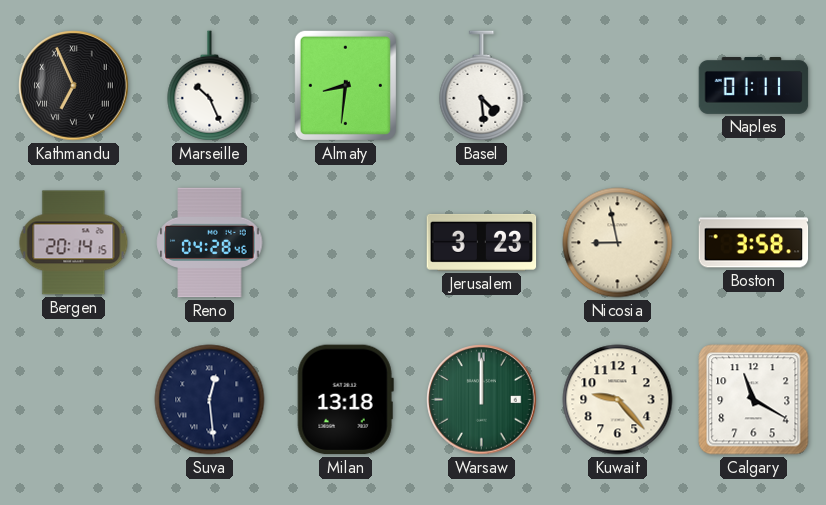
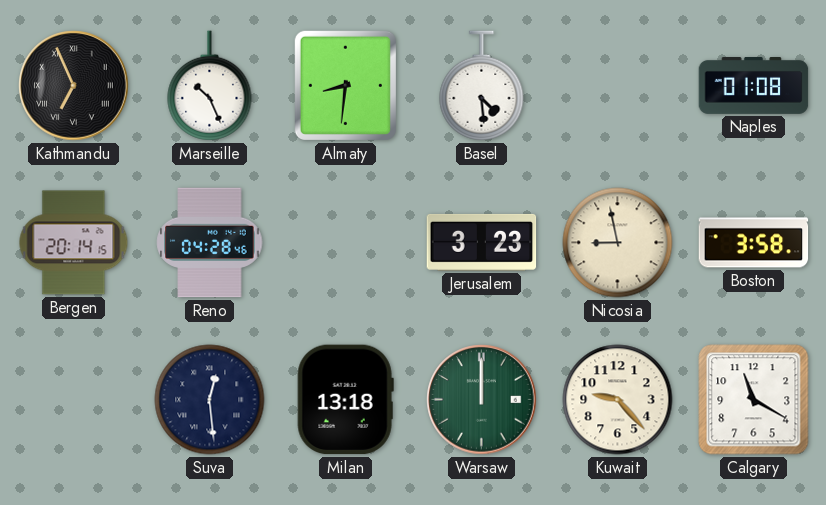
Naples: 01:11 -> 01:08
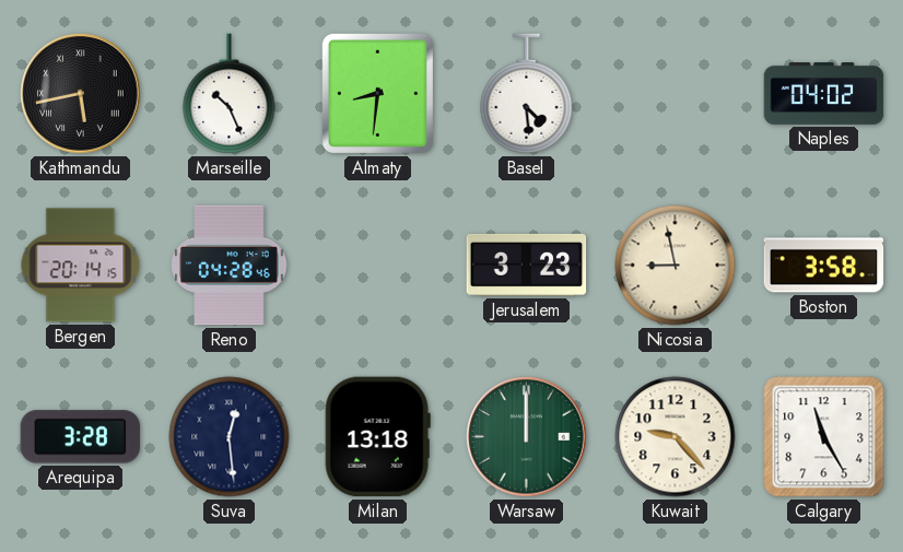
Kathmandu: 6:56 -> 5:43
Naples: 01:08 -> 04:02
Arequipa: none -> 3:28
Calgary: 11:20 -> 11:25
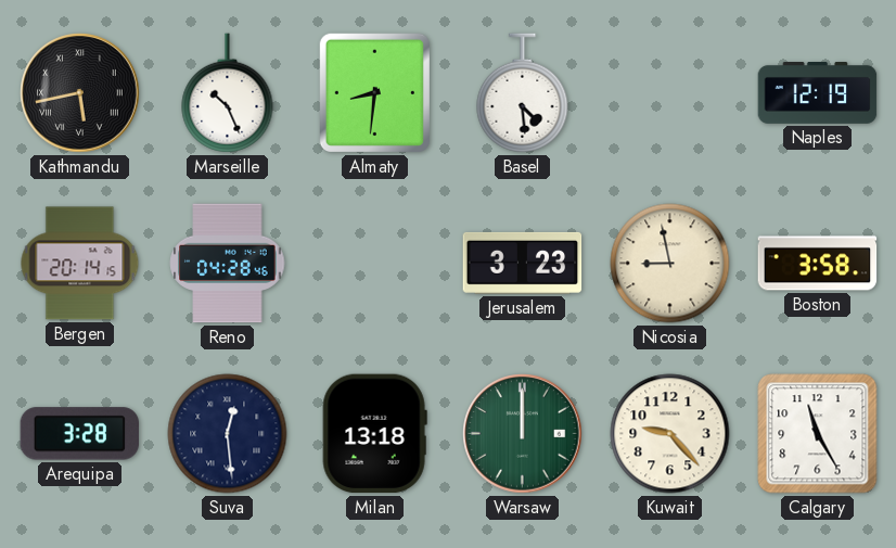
Naples: 04:02 -> 12:19
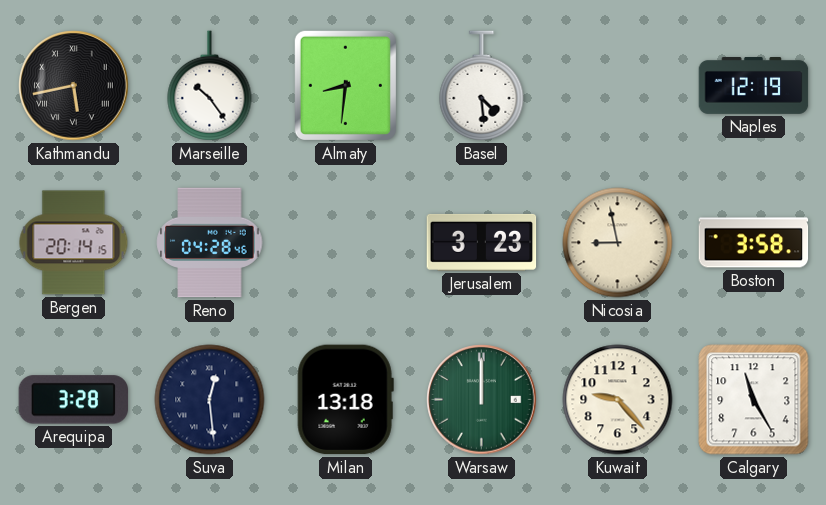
Marseille: 10:26 -> 10:24
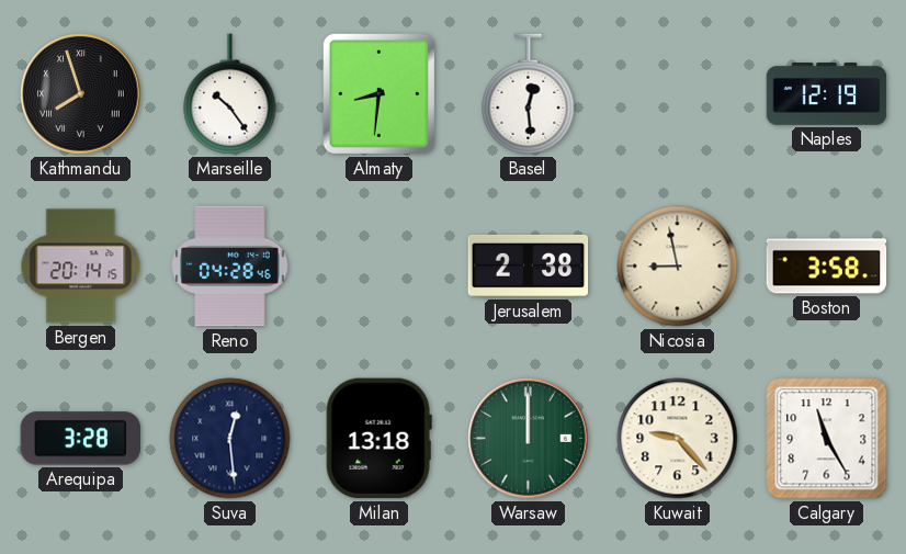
Kathmandu: 5:43 -> 7:57
Basel: 4:29 -> 12:29
Jerusalem: 3:23 -> 2:38
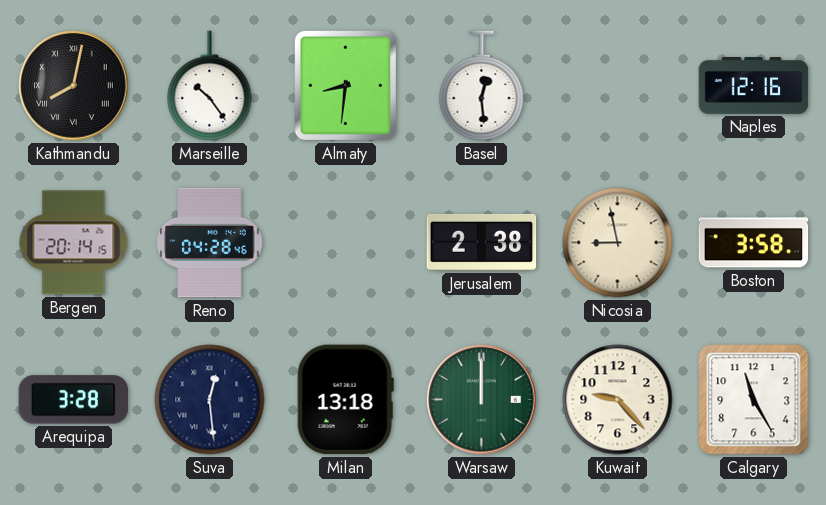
Kathmandu: 7:57 -> 8:02
Naples: 12:19 -> 12:16
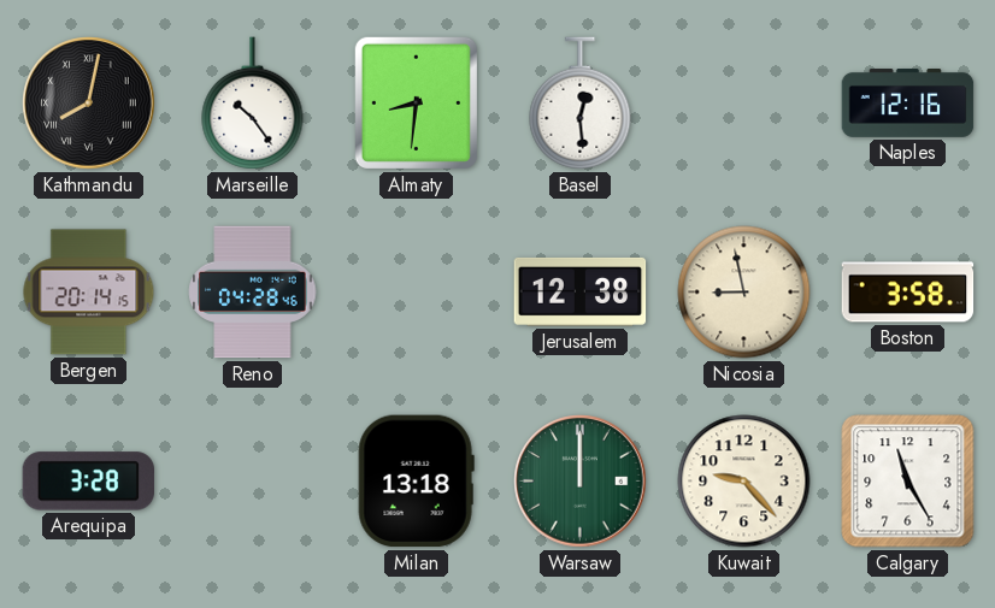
Jerusalem: 2:38 -> 12:38
Suva: 12:29 -> none
